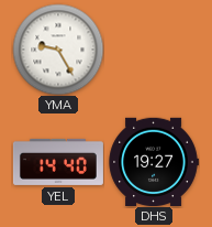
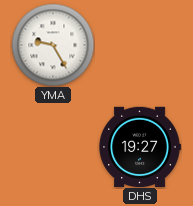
YEL: 14:40 -> none
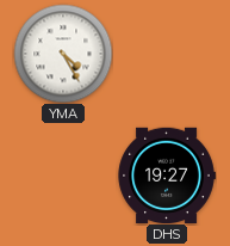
YMA: 9:25 -> 4:25
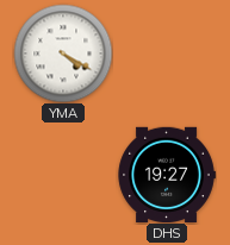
YMA: 4:25 -> 4:20
